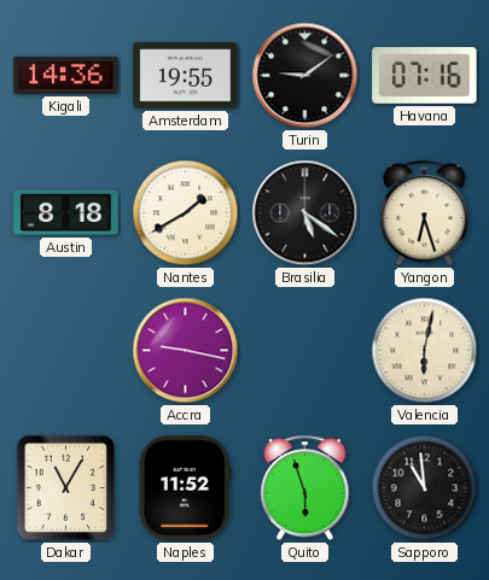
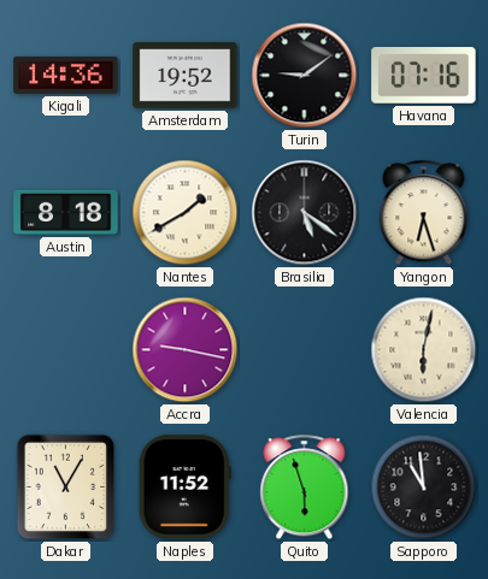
Amsterdam: 19:55 -> 19:52
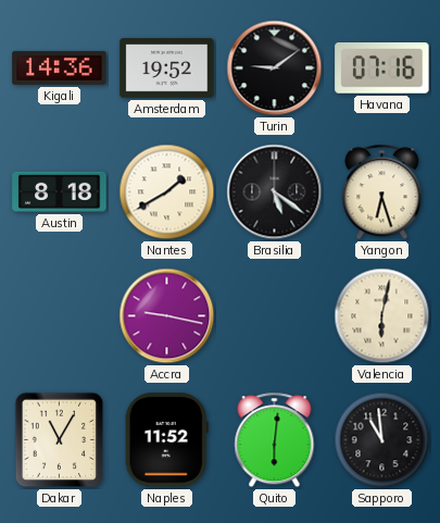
Quito: 5:57 -> 6:01
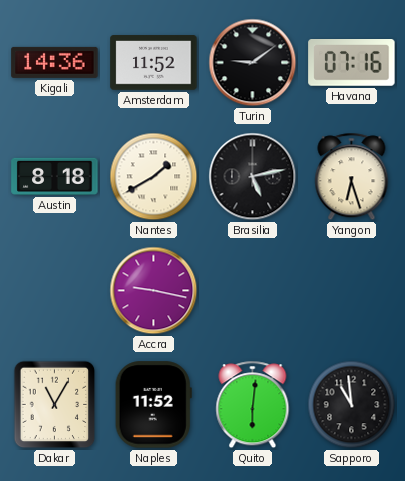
Amsterdam: 19:52 -> 11:52
Brasilia: 5:21 -> 5:13
Valencia: 6:02 -> none
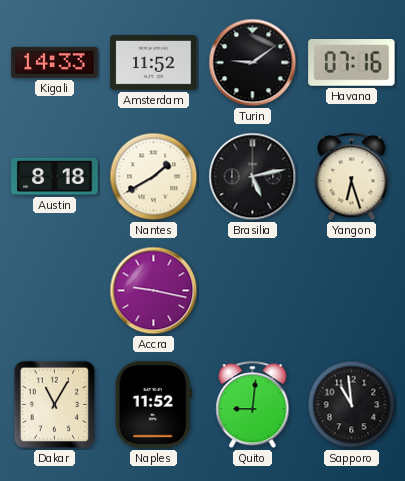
Kigali: 14:36 -> 14:33
Quito: 6:01 -> 9:01
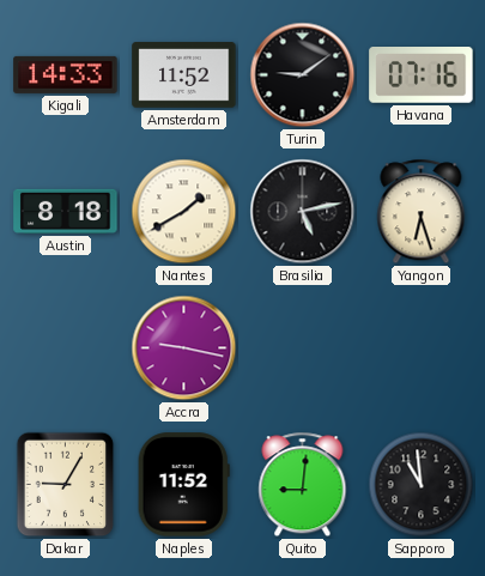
Dakar: 11:05 -> 9:05
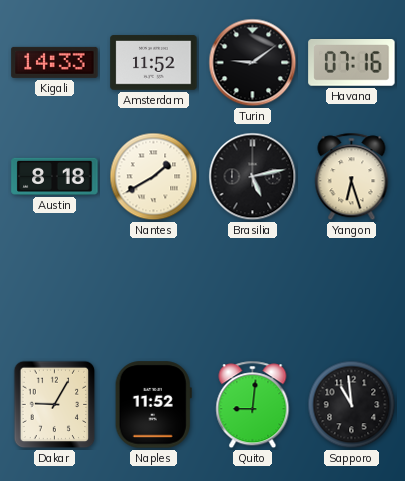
Accra: 9:17 -> none
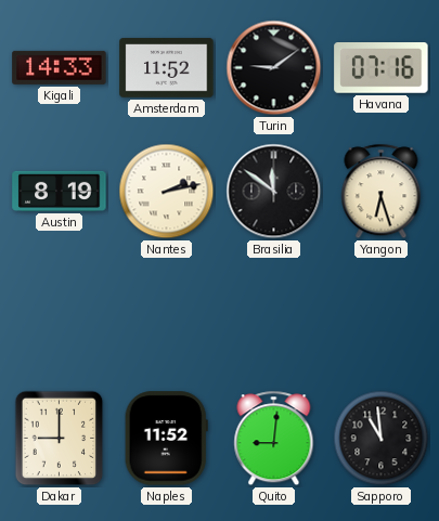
Austin: 8:18 -> 8:19
Nantes: 1:40 -> 2:13
Brasilia: 5:13 -> 11:51
Dakar: 9:05 -> 9:00
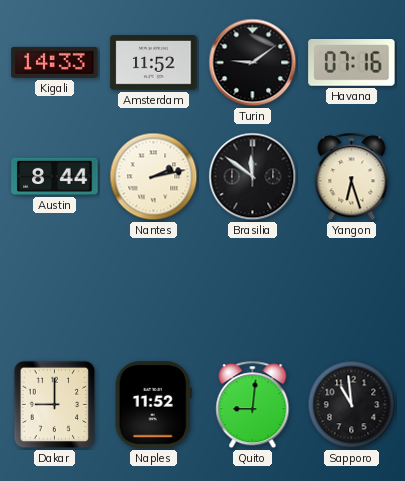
Austin: 8:19 -> 8:44
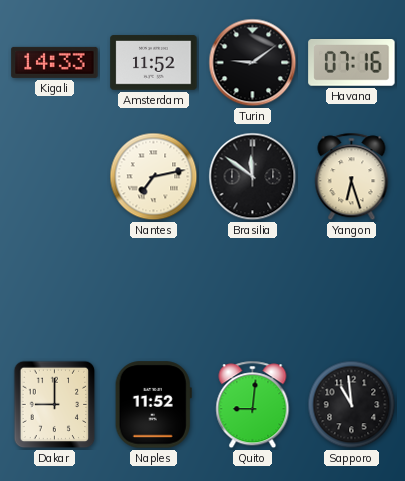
Austin: 8:44 -> none
Nantes: 2:13 -> 7:13
